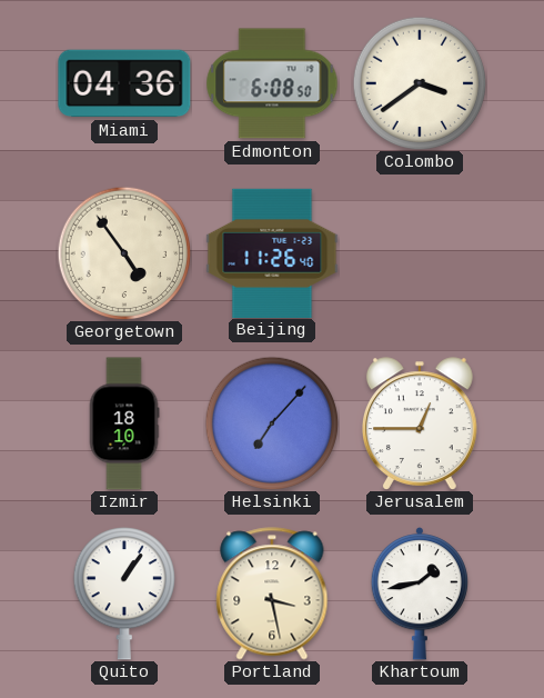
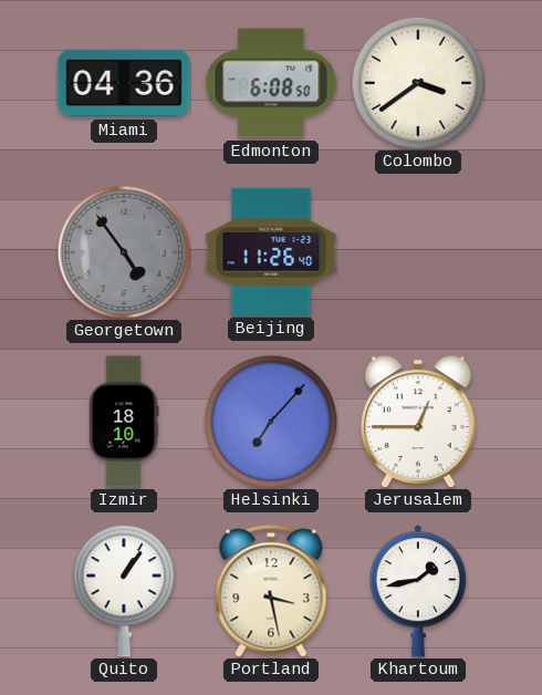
Georgetown dial: cream -> grey
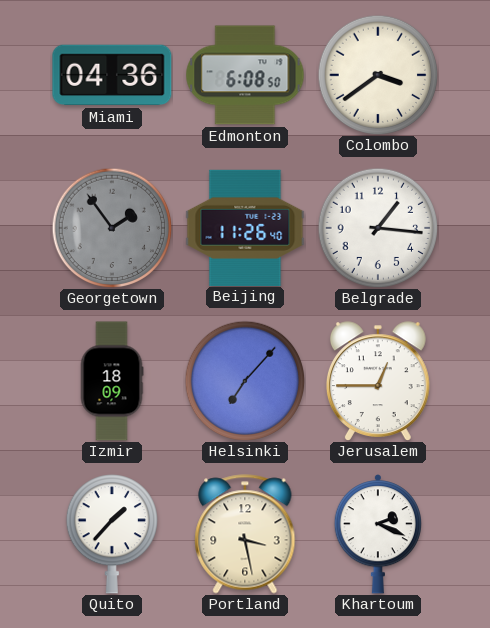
Georgetown: 4:54 -> 1:54
Belgrade: none -> 1:16
Izmir: 18:10 -> 18:09
Quito: 1:06 -> 1:37
Khartoum: 1:43 -> 2:19
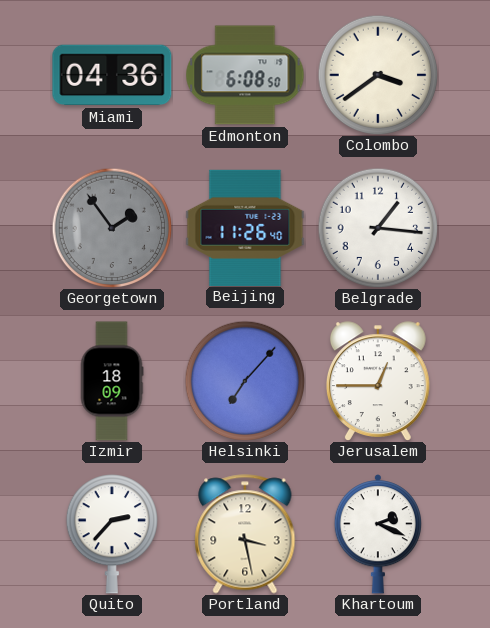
Quito: 1:37 -> 2:37
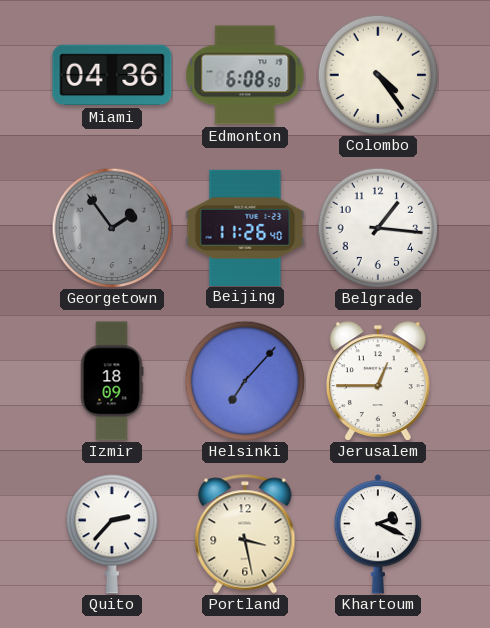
Colombo: 3:39 -> 4:24
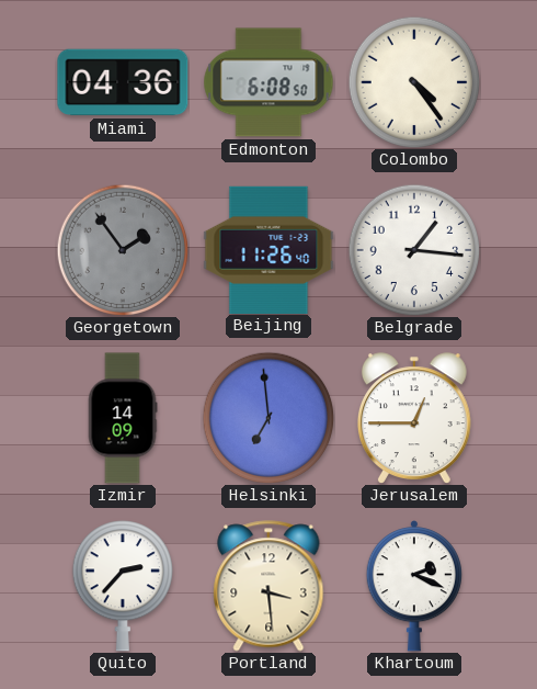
Izmir: 18:09 -> 14:09
Helsinki: 7:07 -> 6:59
Portland: 3:28 -> 3:29
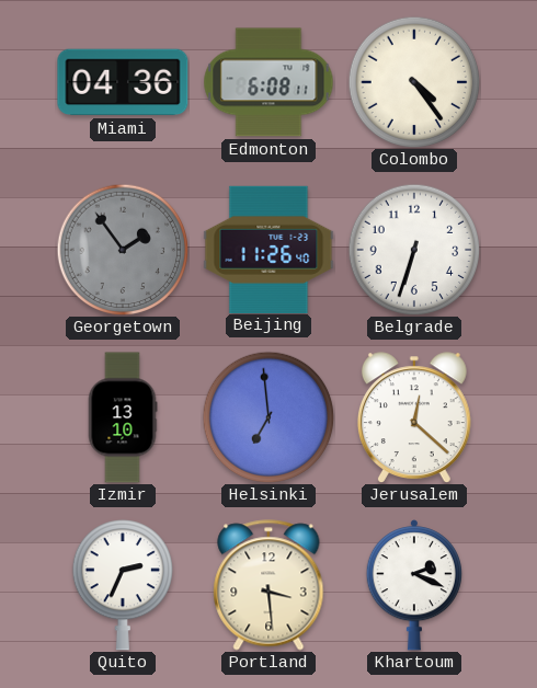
Edmonton: 6:08:50 -> 6:08:11
Belgrade: 1:16 -> 6:33
Izmir: 14:09 -> 13:10
Jerusalem: 12:45 -> 12:22
Quito: 2:37 -> 2:34
